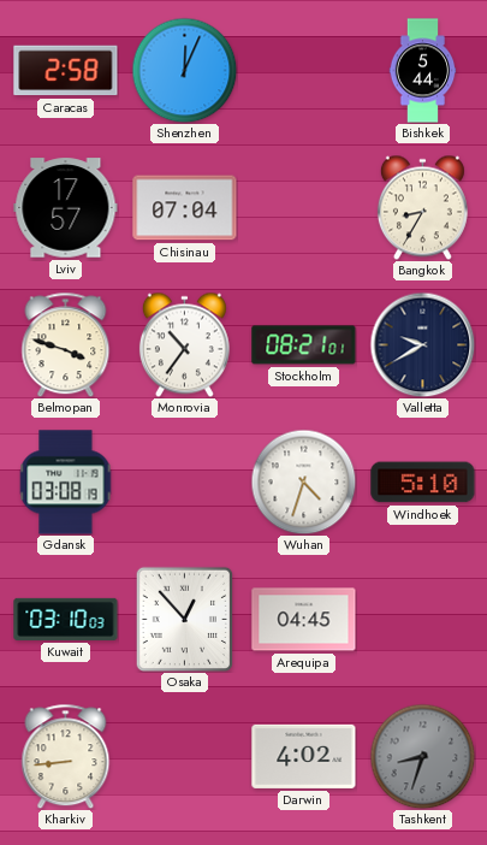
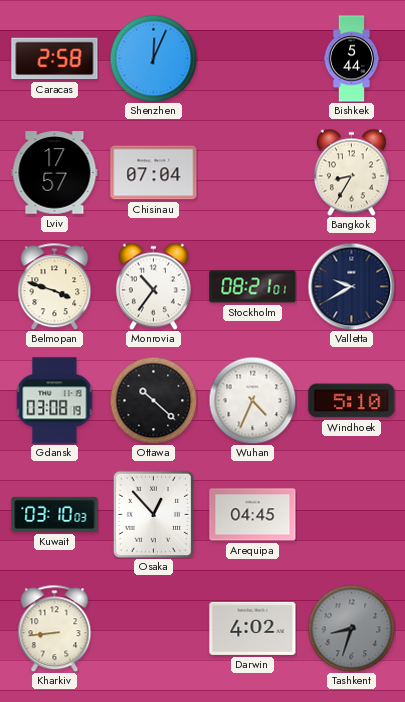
Ottawa: none -> 10:22
Wuhan: 4:33 -> 4:34
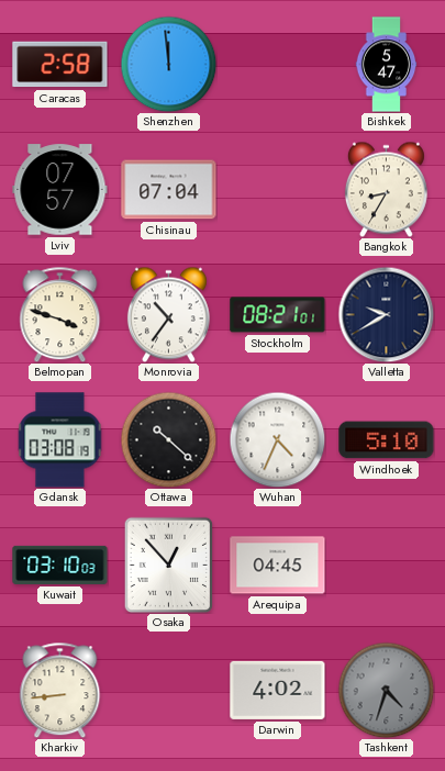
Shenzhen: 12:04 -> 11:59
Bishkek: 5:44 -> 5:47
Lviv: 17:57 -> 07:57
Tashkent: 8:33 -> 4:33
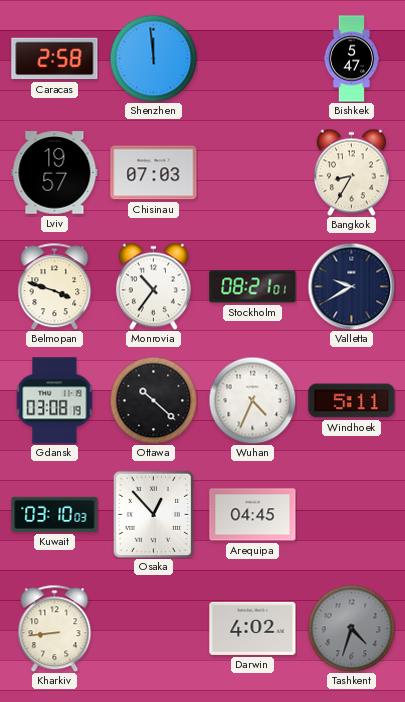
Lviv: 07:57 -> 19:57
Chisinau: 07:04 -> 07:03
Windhoek: 5:10 -> 5:11
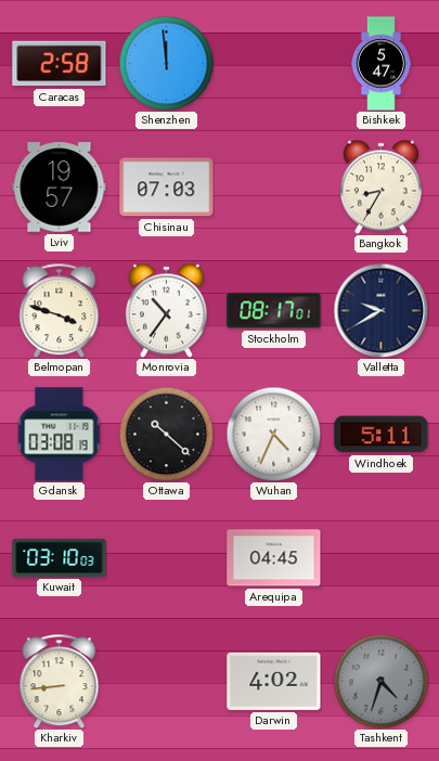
Stockholm: 08:21 -> 08:17
Osaka: 12:53 -> none
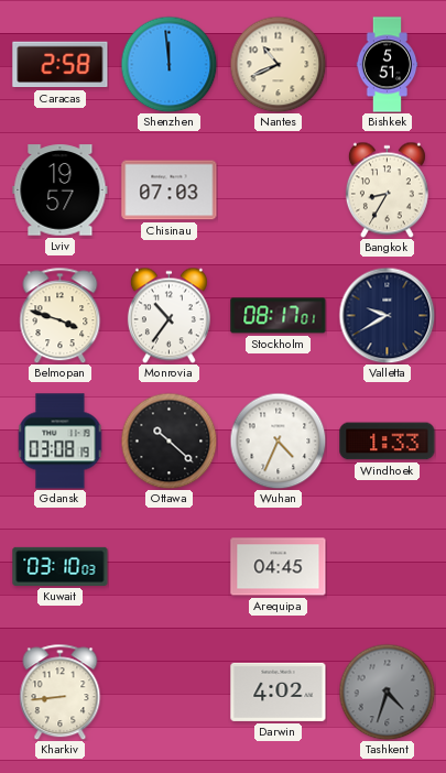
Nantes: none -> 10:41
Bishkek: 5:47 -> 5:51
Windhoek: 5:11 -> 1:33
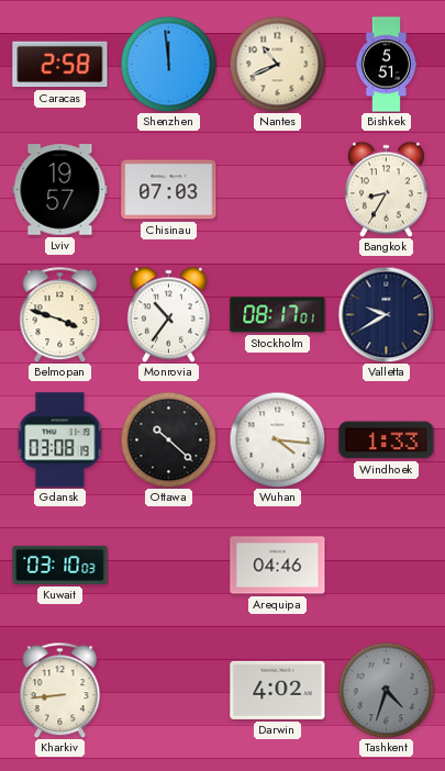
Wuhan: 4:34 -> 4:16
Arequipa: 04:45 -> 04:46
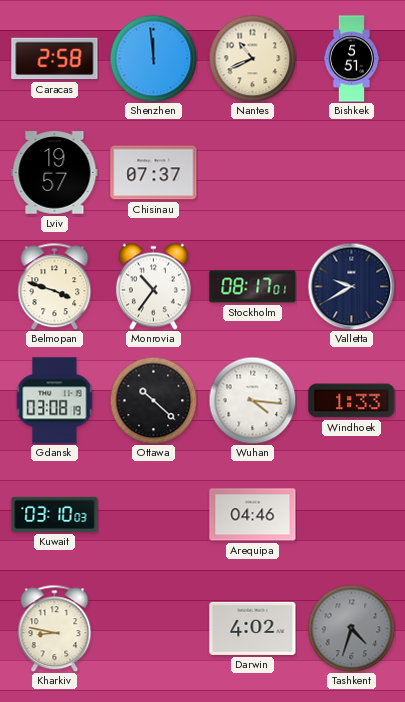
Chisinau: 07:03 -> 07:37
Bangkok: 8:35 -> none
Kharkiv: 8:44 -> 8:47
